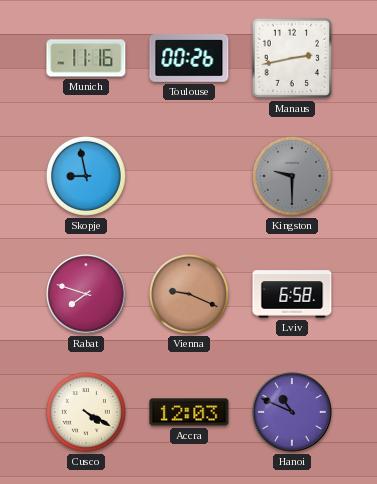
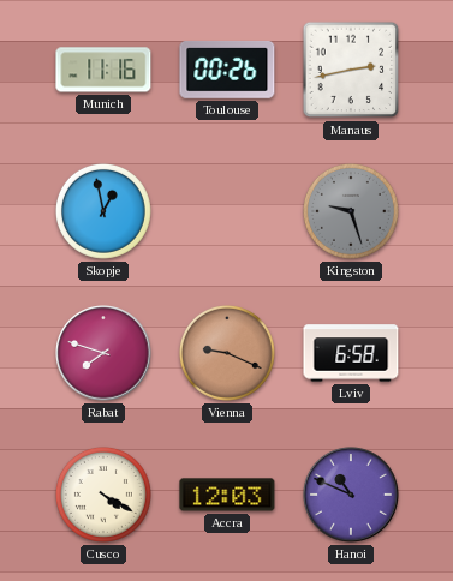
Skopje: 8:58 -> 12:58
Kingston: 9:30 -> 9:27
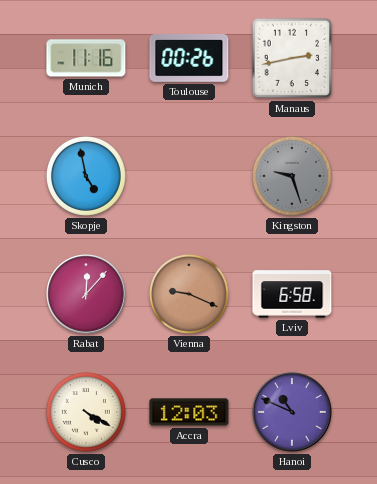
Skopje: 12:58 -> 4:58
Rabat: 7:48 -> 12:07
